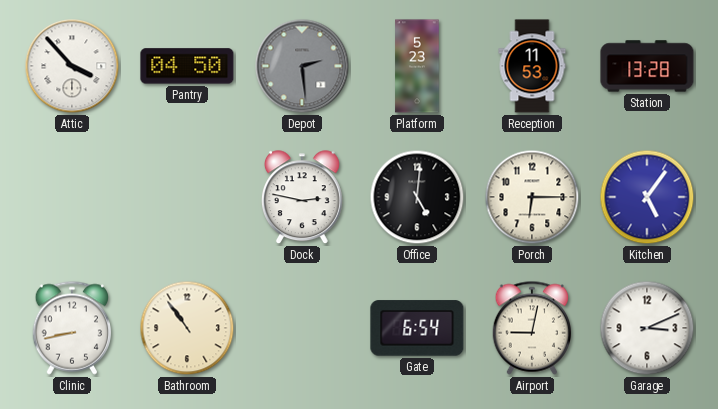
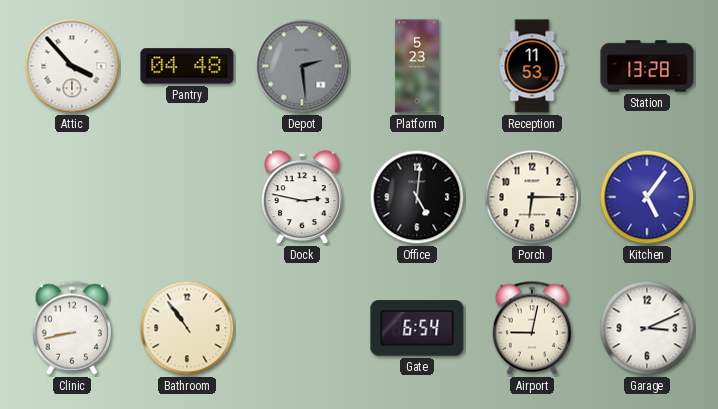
Pantry: 04:50 -> 04:48
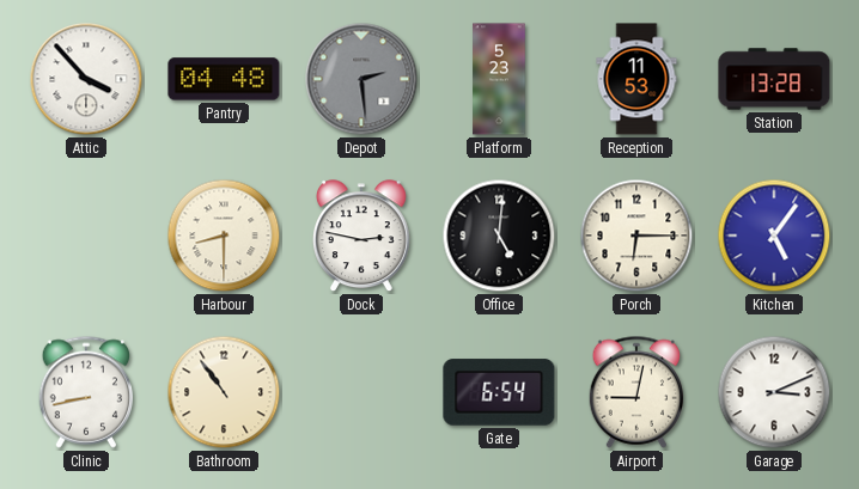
Harbour: none -> 8:30
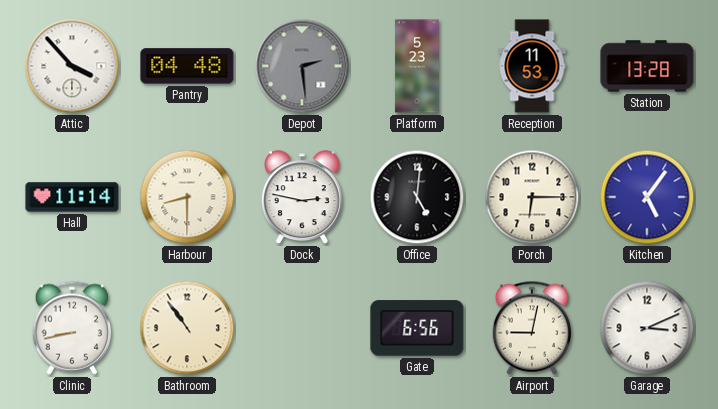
Hall: none -> 11:14
Gate: 6:54 -> 6:56
